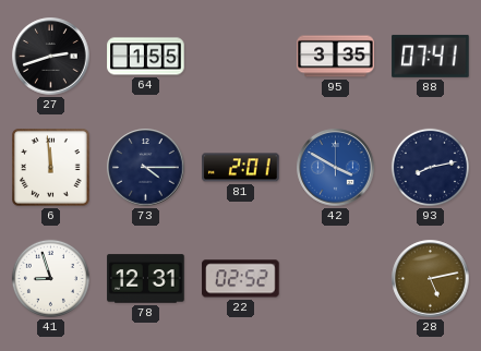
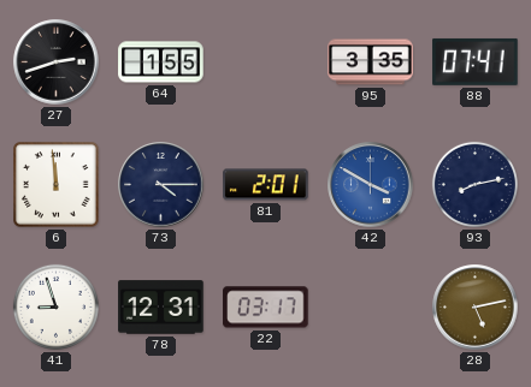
22: 02:52 -> 03:17
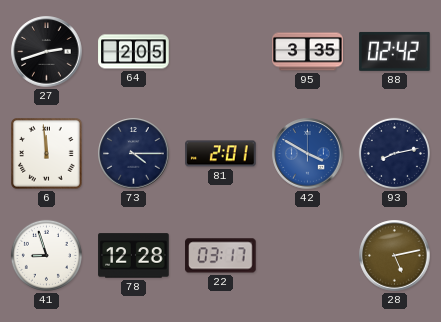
64: 1:55 -> 2:05
88: 07:41 -> 02:42
78: 12:31 -> 12:28
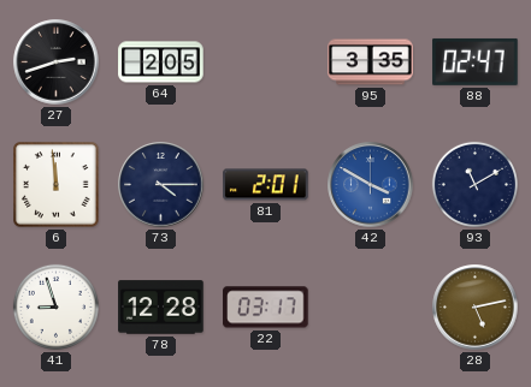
88: 02:42 -> 02:47
93: 8:13 -> 11:10
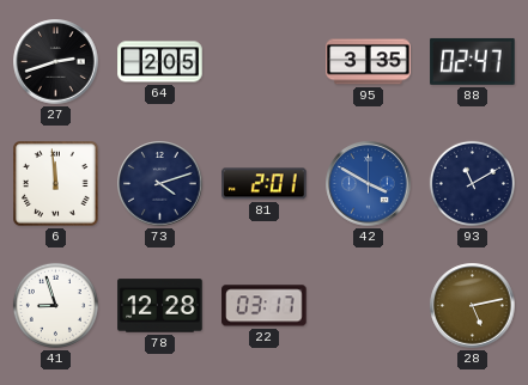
73: 4:15 -> 4:12
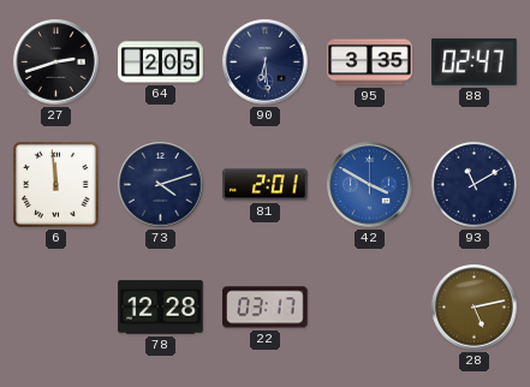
90: none -> 6:29
41: 8:57 -> none
